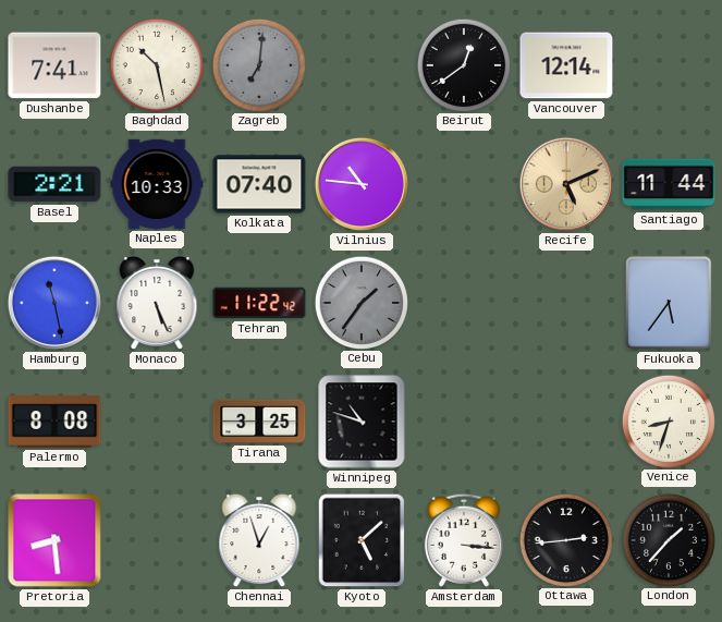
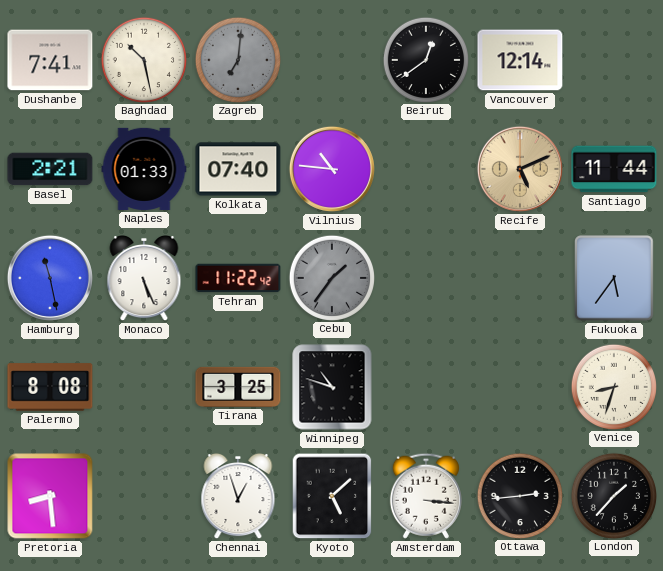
Naples: 10:33 -> 01:33
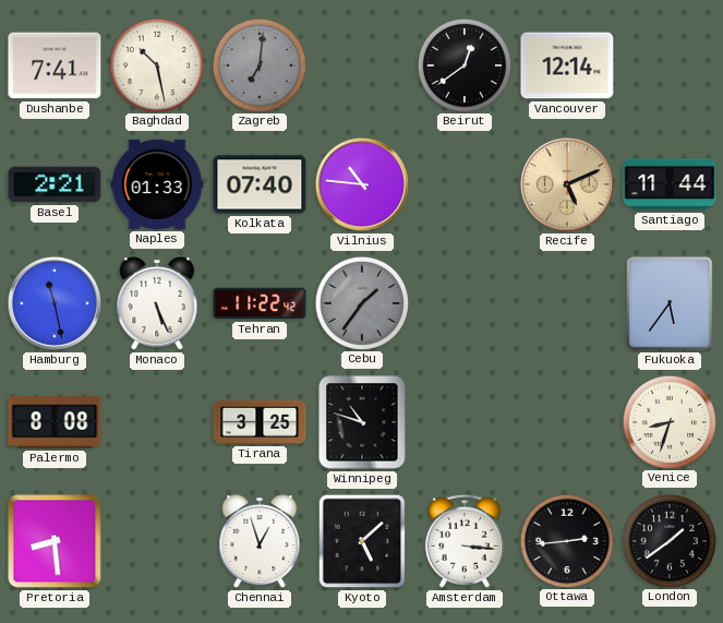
London: 1:37 -> 1:39
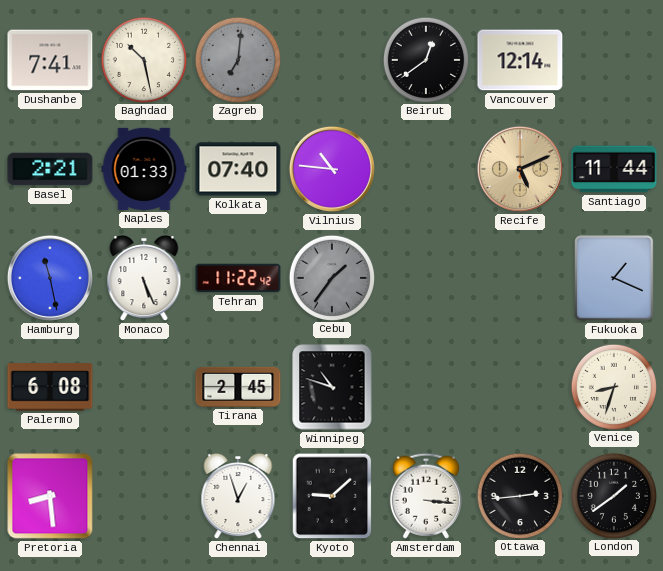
Fukuoka: 5:36 -> 1:19
Palermo: 8:08 -> 6:08
Tirana: 3:25 -> 2:45
Kyoto: 5:08 -> 9:08
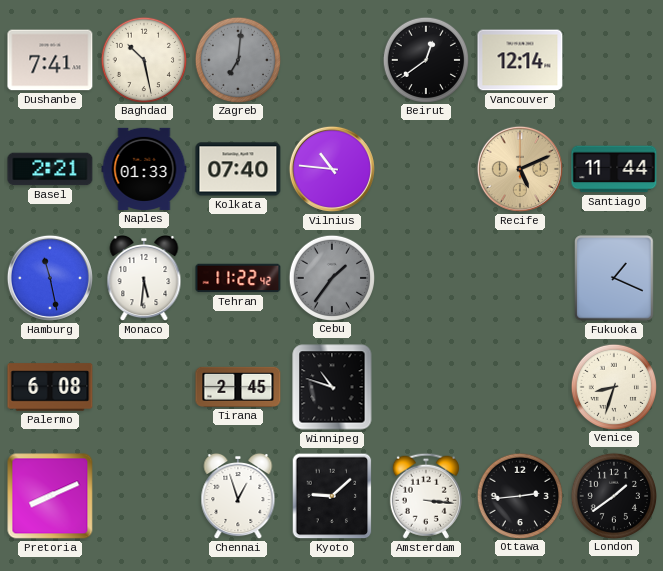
Monaco: 5:26 -> 5:31
Pretoria: 8:29 -> 8:11
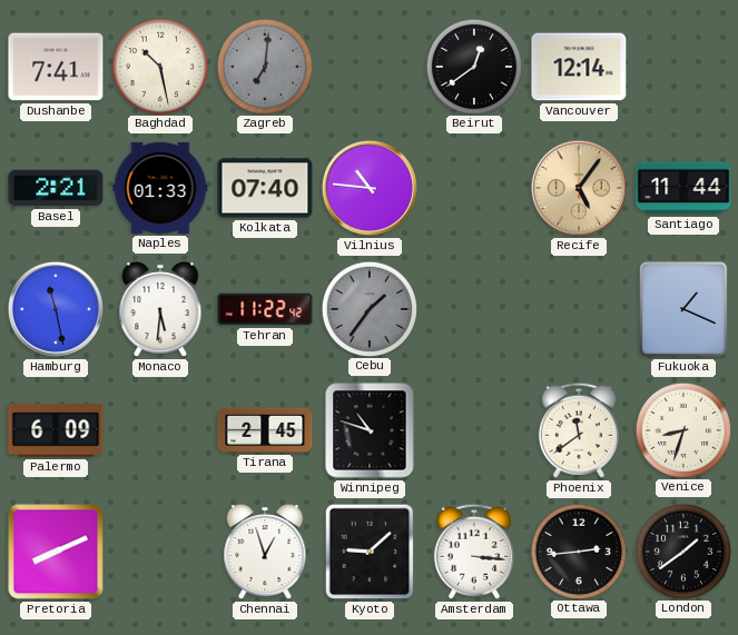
Recife: 5:11 -> 5:06
Palermo: 6:08 -> 6:09
Phoenix: none -> 11:39
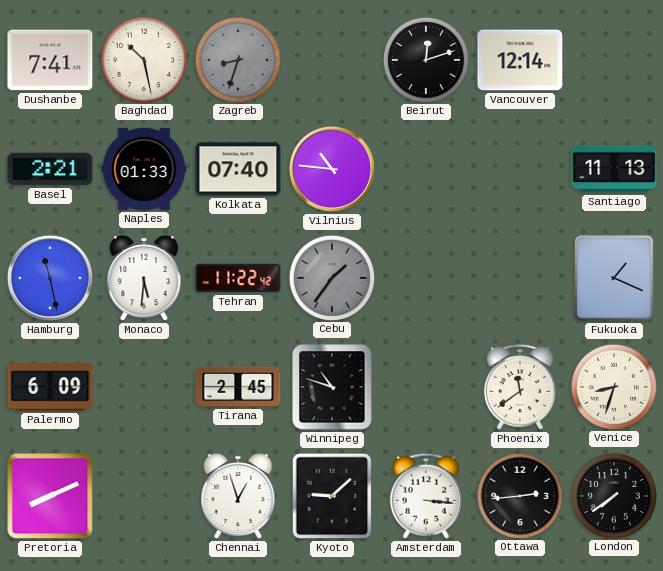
Zagreb: 7:01 -> 8:33
Beirut: 12:39 -> 12:12
Recife: 5:06 -> none
Santiago: 11:44 -> 11:13
London: 1:39 -> 7:39
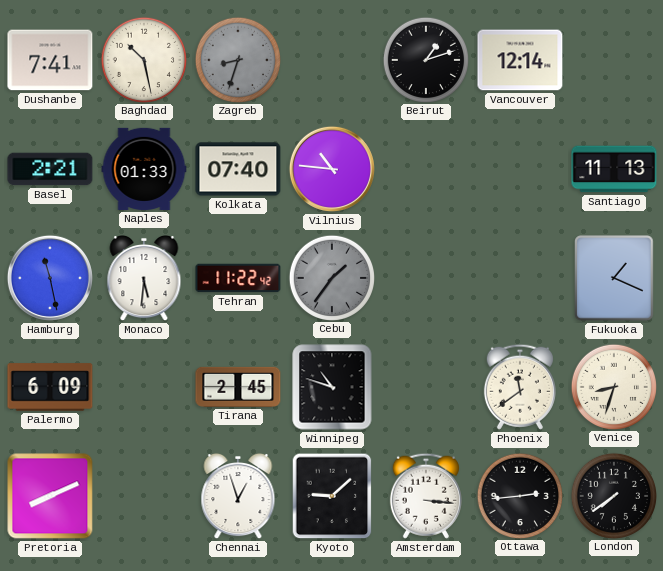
Beirut: 12:12 -> 1:12
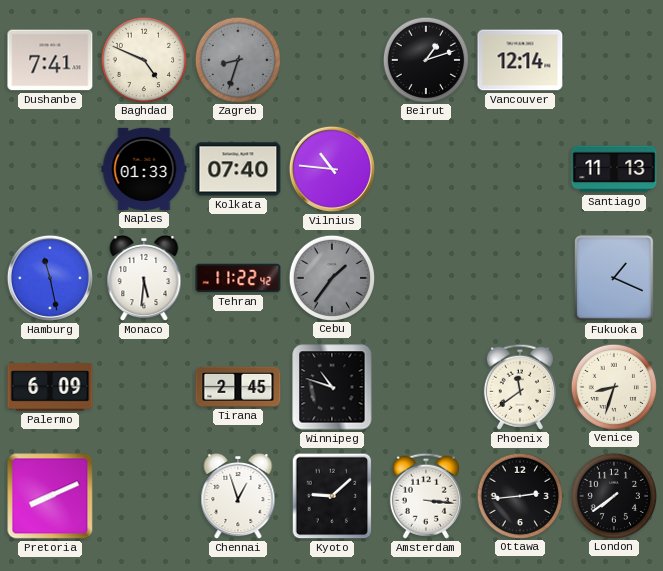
Baghdad: 10:28 -> 4:49
Basel: 2:21 -> none
